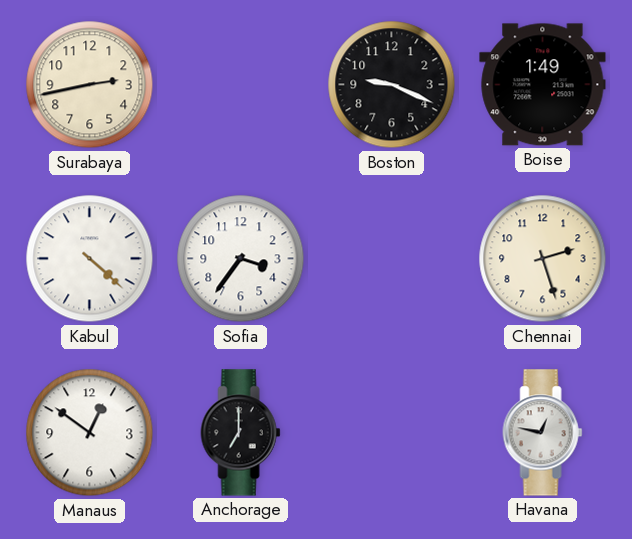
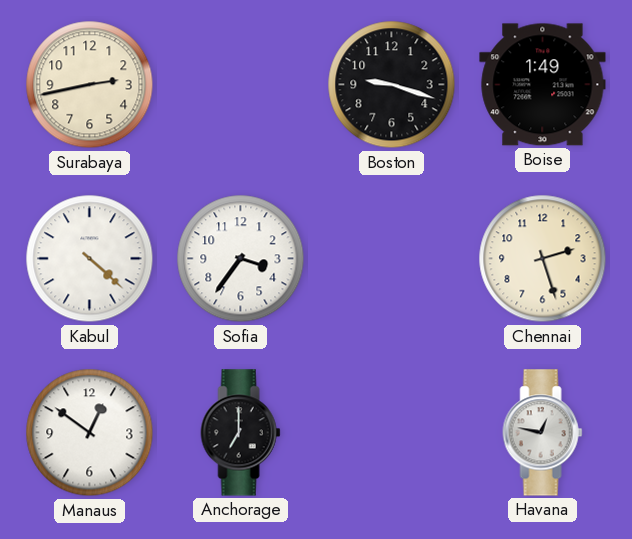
Boston: 9:19 -> 9:18
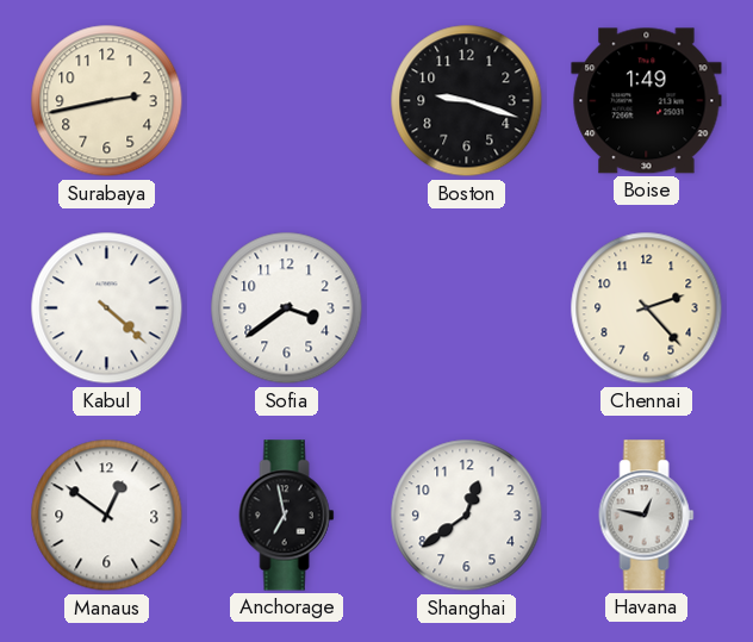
Sofia: 3:36 -> 3:39
Chennai: 2:27 -> 2:23
Anchorage: 7:00 -> 6:58
Shanghai: none -> 12:39
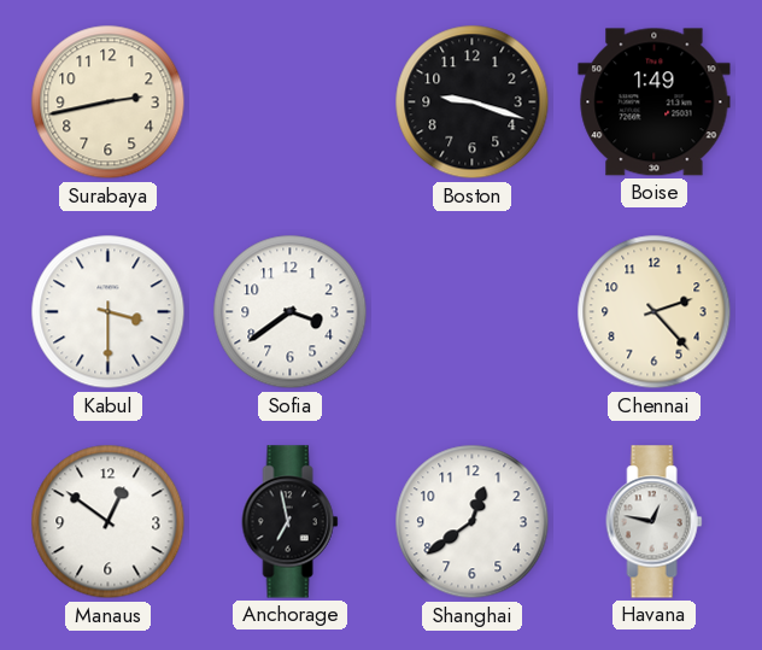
Kabul: 4:22 -> 3:30
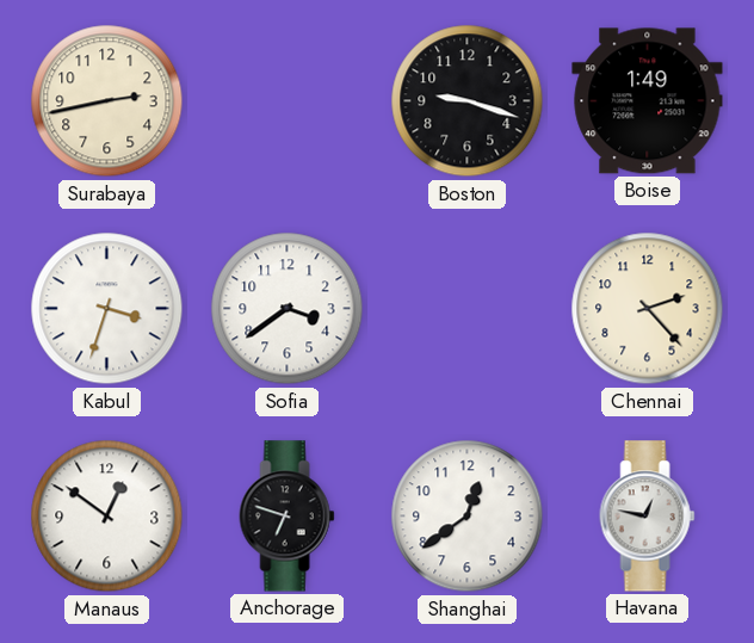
Kabul: 3:30 -> 3:33
Anchorage: 6:58 -> 6:48
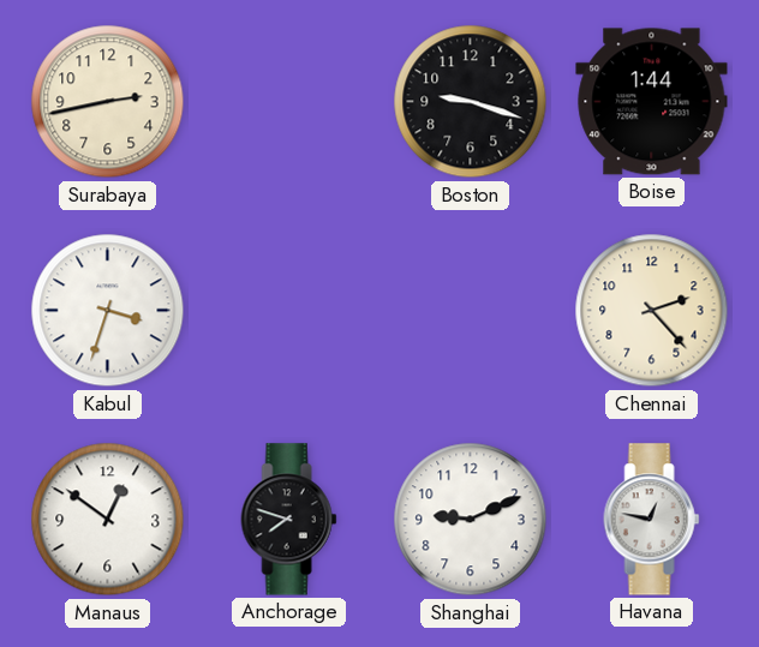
Boise: 1:49 -> 1:44
Sofia: 3:39 -> none
Anchorage: 6:48 -> 7:48
Shanghai: 12:39 -> 9:11
